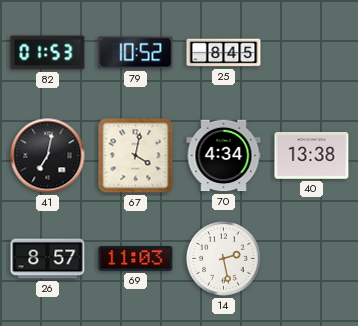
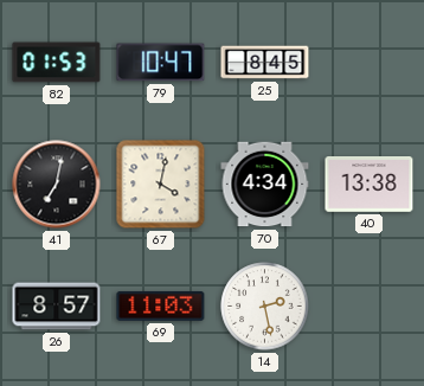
79: 10:52 -> 10:47
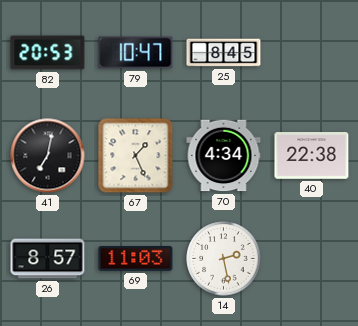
82: 01:53 -> 20:53
67: 4:02 -> 1:26
40: 13:38 -> 22:38
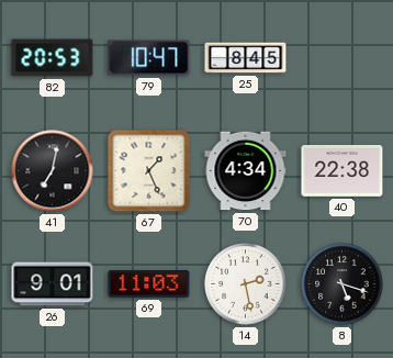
26: 8:57 -> 9:01
8: none -> 5:18
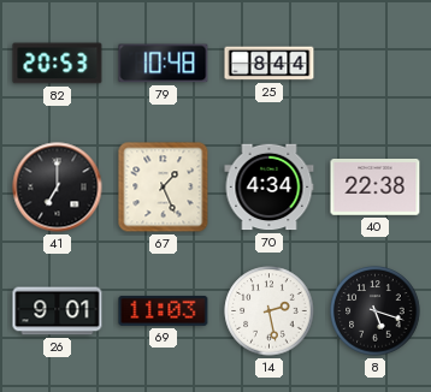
79: 10:47 -> 10:48
25: 8:45 -> 8:44
41: 7:02 -> 7:00
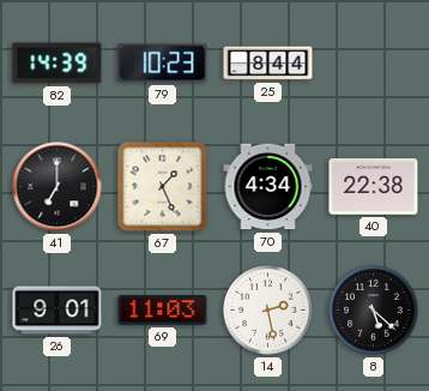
82: 20:53 -> 14:39
79: 10:48 -> 10:23
8: 5:18 -> 5:22
